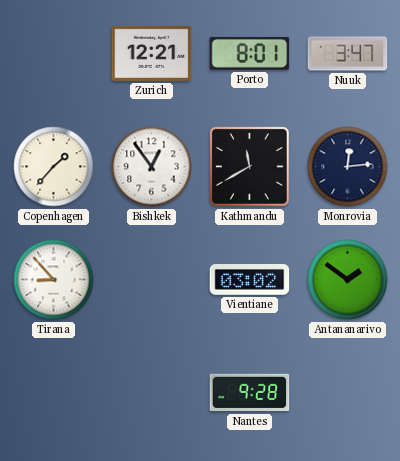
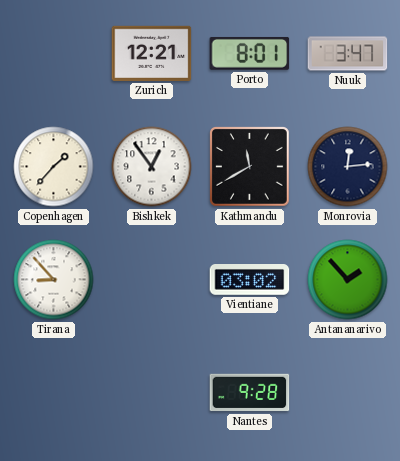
Antananarivo: 1:51 -> 1:53
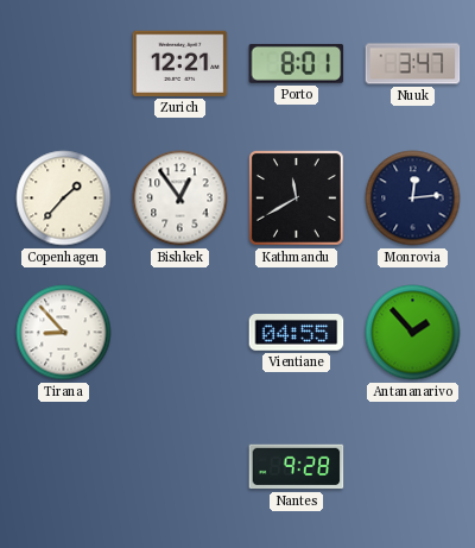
Vientiane: 03:02 -> 04:55
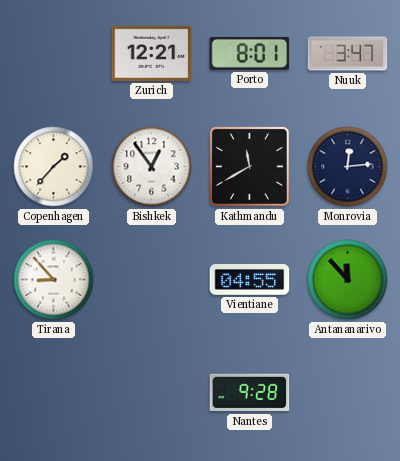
Antananarivo: 1:53 -> 11:53
